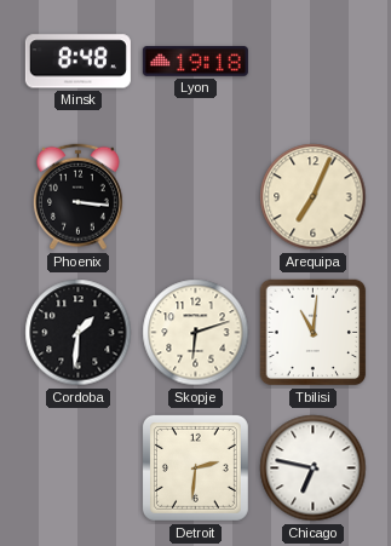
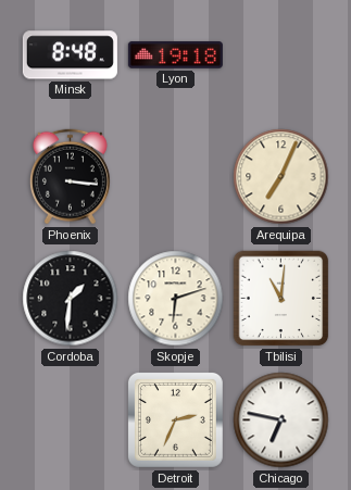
Detroit: 2:31 -> 2:34
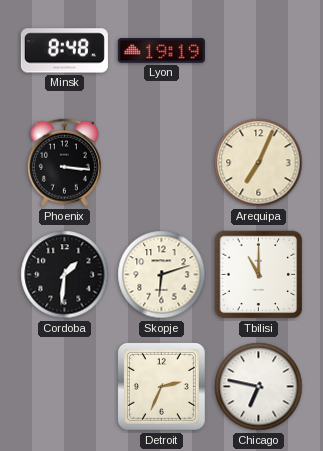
Lyon: 19:18 -> 19:19
Tbilisi: 11:01 -> 11:00
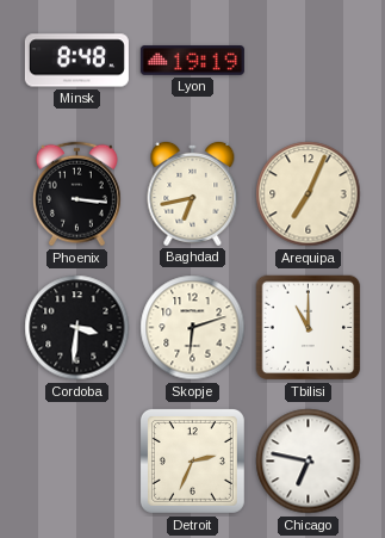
Baghdad: none -> 6:43
Cordoba: 1:31 -> 3:31
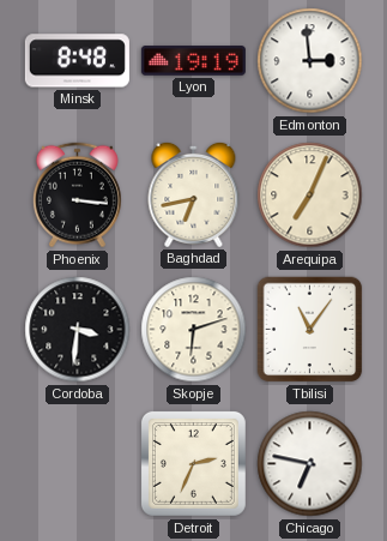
Edmonton: none -> 2:59
Tbilisi: 11:00 -> 11:06
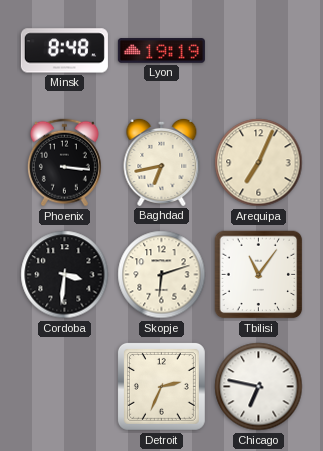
Edmonton: 2:59 -> none
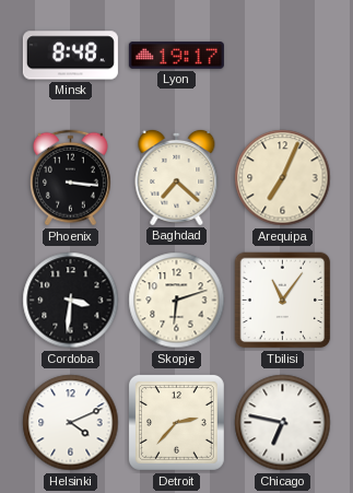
Lyon: 19:19 -> 19:17
Baghdad: 6:43 -> 7:22
Helsinki: none -> 4:11
Detroit: 2:34 -> 2:37
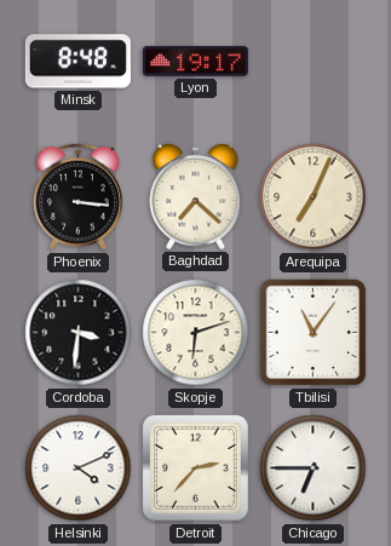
Chicago: 6:47 -> 6:45
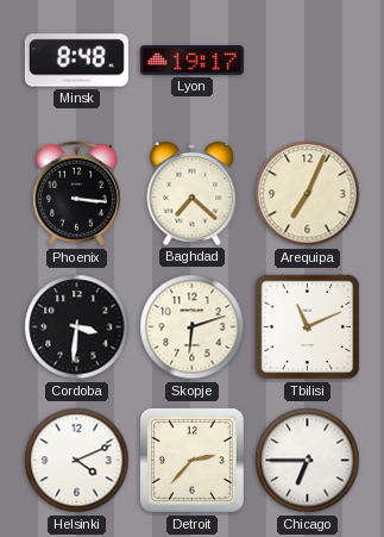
Tbilisi: 11:06 -> 11:11
